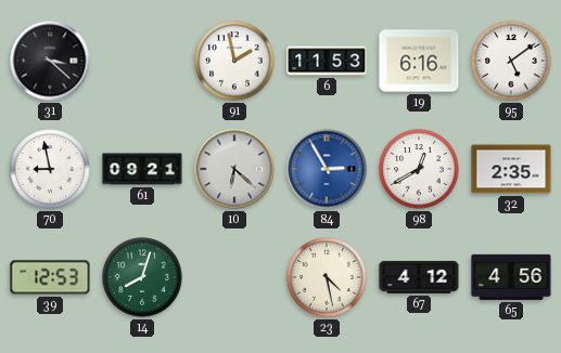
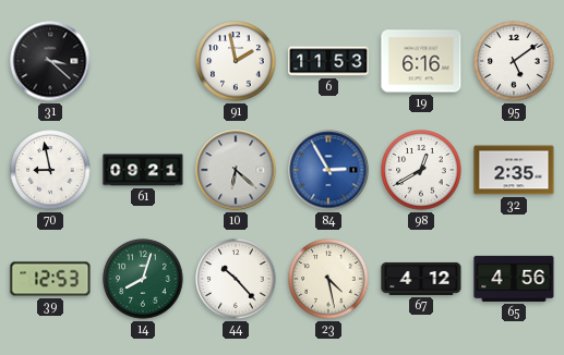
44: none -> 10:23
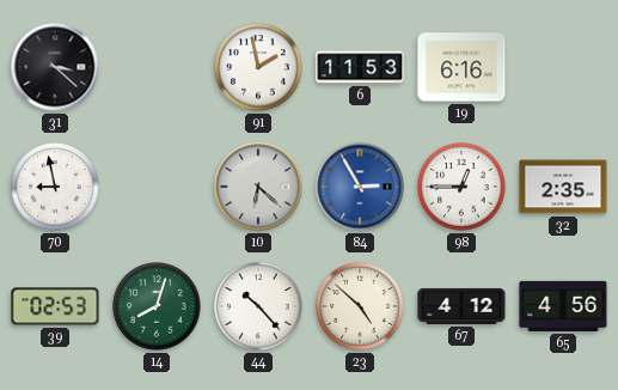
95: 5:09 -> none
61: 09:21 -> none
98: 12:40 -> 12:45
39: 12:53 -> 02:53
23: 4:28 -> 4:52
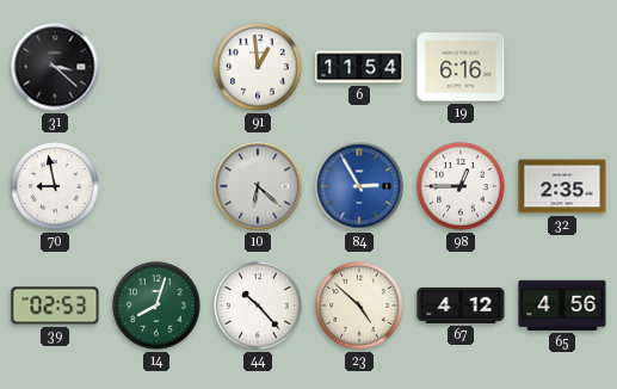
91: 1:58 -> 12:59
6: 11:53 -> 11:54
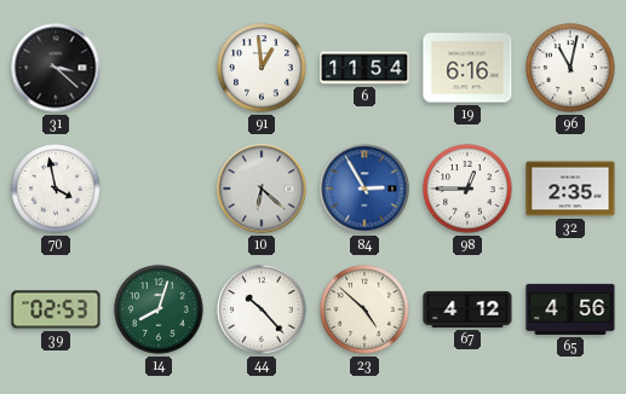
96: none -> 11:02
70: 8:58 -> 3:58
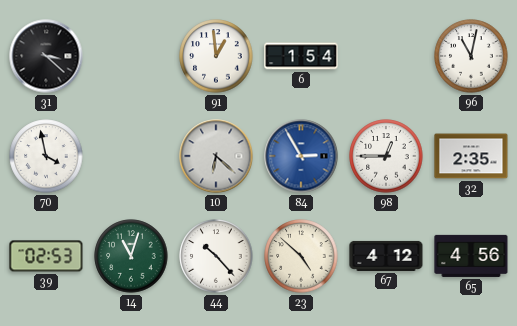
6: 11:54 -> 1:54
19: 6:16 -> none
14: 8:03 -> 11:03
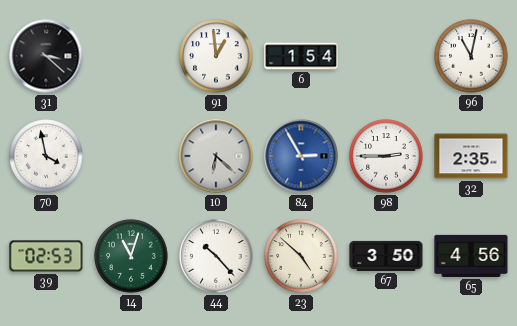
98: 12:45 -> 2:45
67: 4:12 -> 3:50
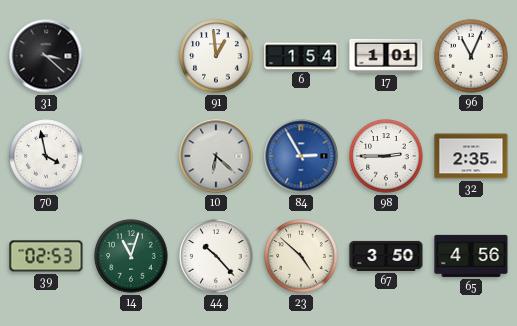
17: none -> 1:01
96: 11:02 -> 11:04
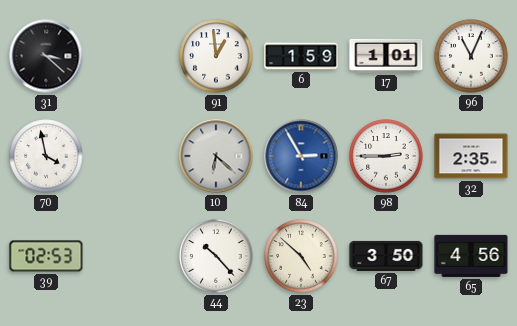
6: 1:54 -> 1:59
14: 11:03 -> none
